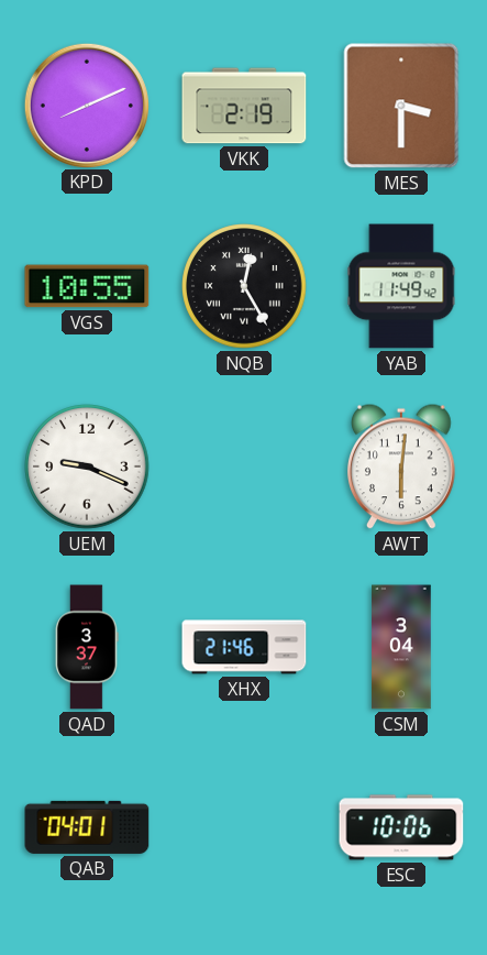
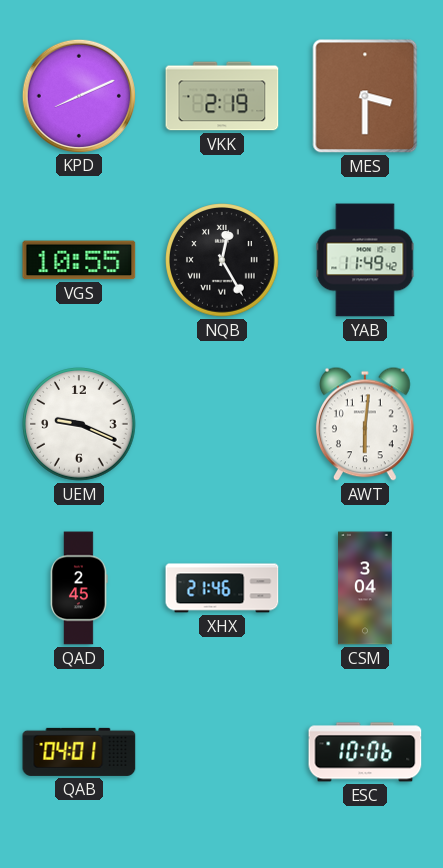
QAD: 3:37 -> 2:45
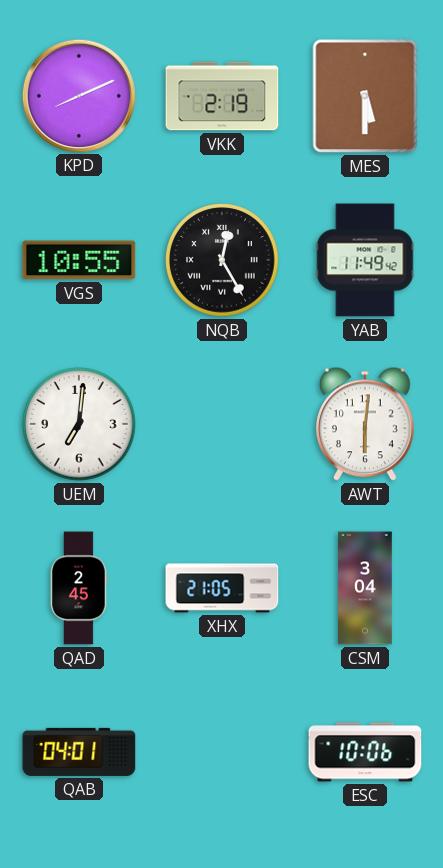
MES: 3:30 -> 5:30
UEM: 9:19 -> 7:01
XHX: 21:46 -> 21:05
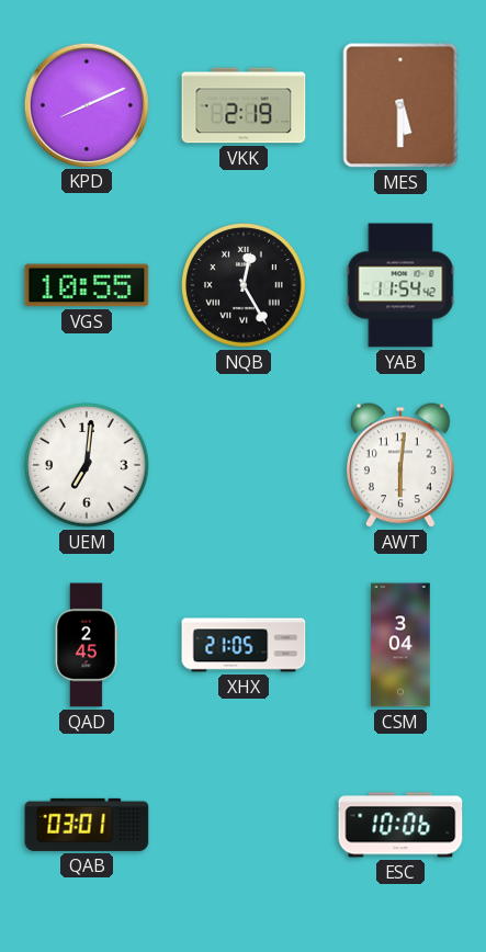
YAB: 11:49 -> 11:54
QAB: 04:01 -> 03:01
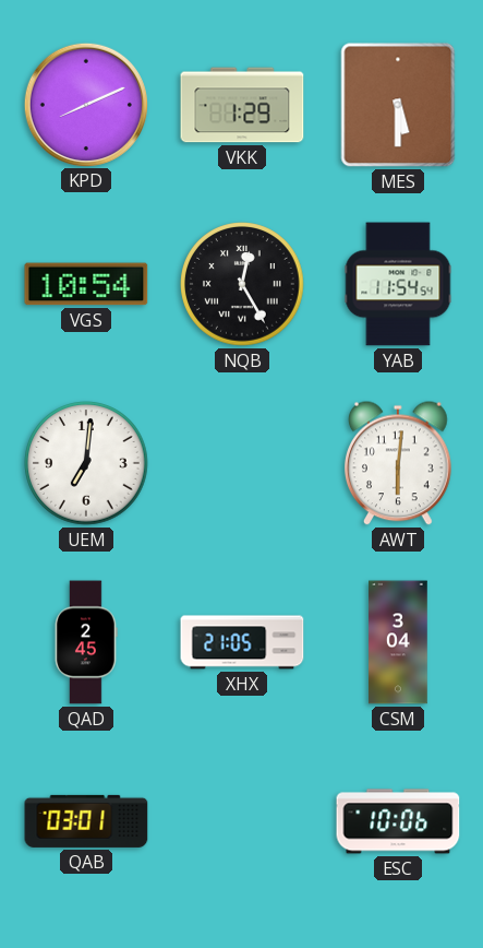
VKK: 2:19 -> 1:29
VGS: 10:55 -> 10:54
YAB: 11:54:42 -> 11:54:54
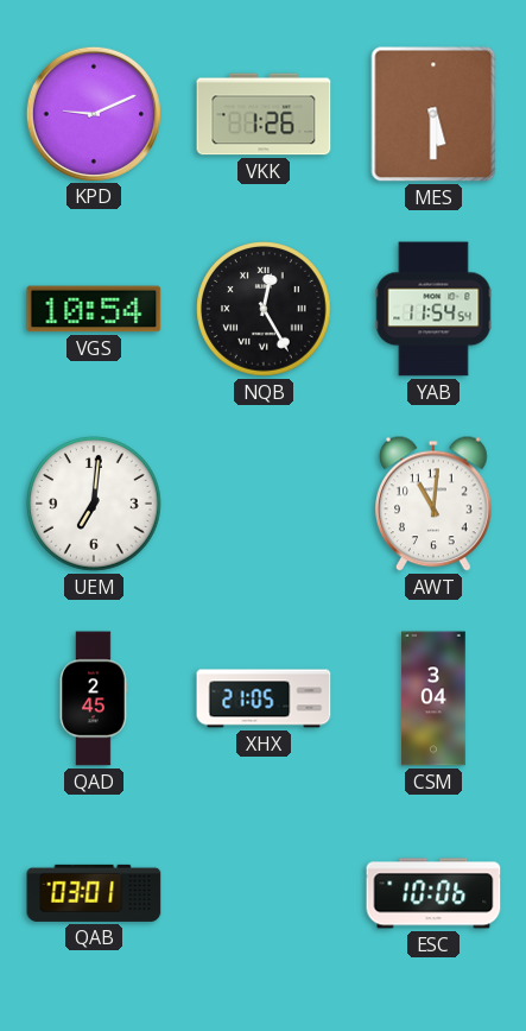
KPD: 8:11 -> 9:11
VKK: 1:29 -> 1:26
AWT: 6:01 -> 11:01
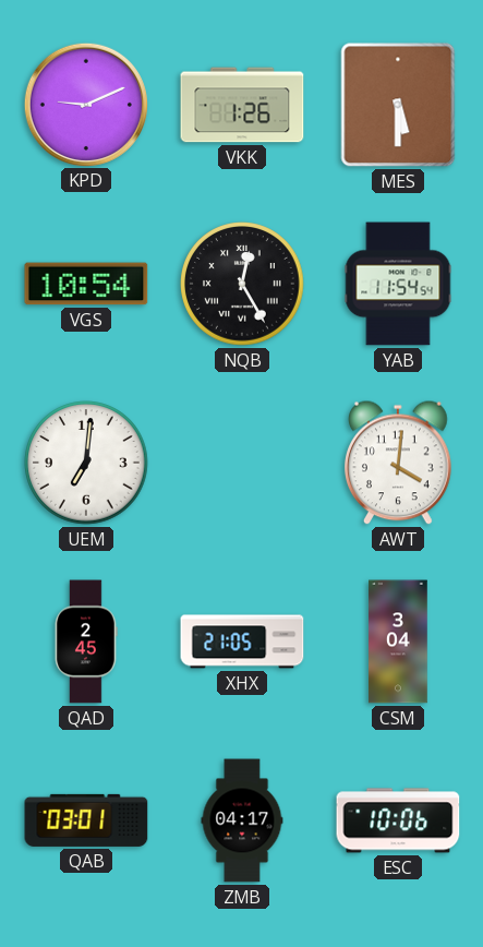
AWT: 11:01 -> 4:01
ZMB: none -> 04:17
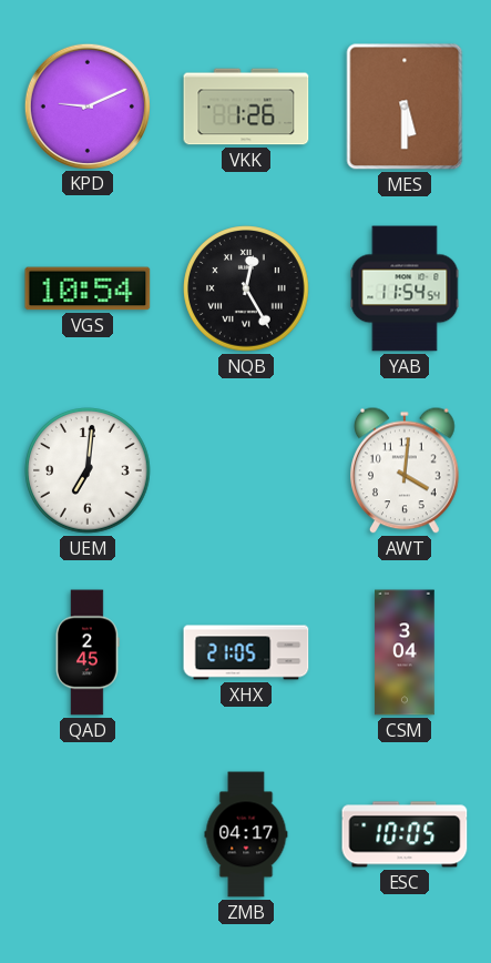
QAB: 03:01 -> none
ESC: 10:06 -> 10:05
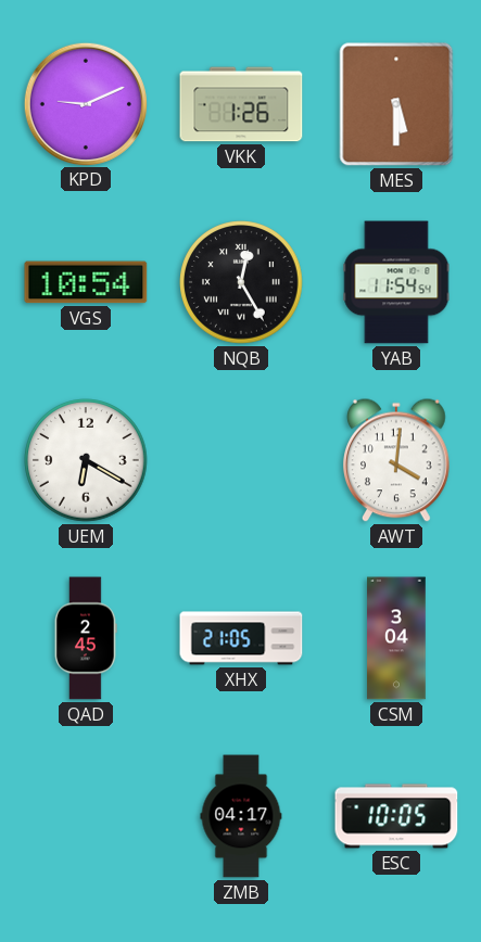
UEM: 7:01 -> 6:20
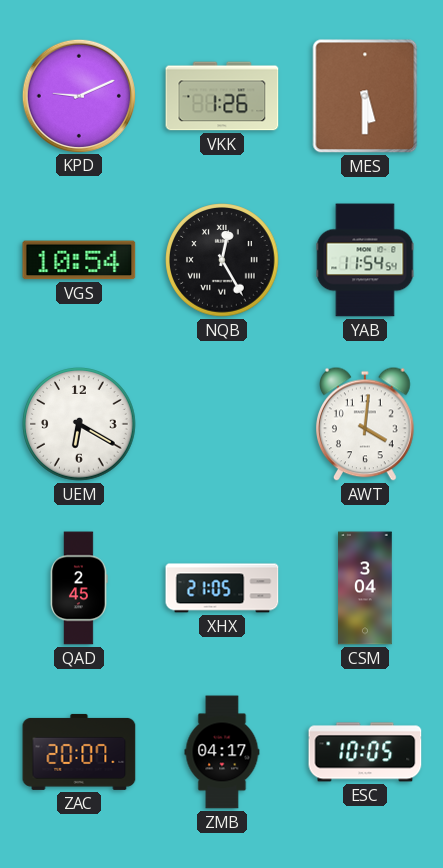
ZAC: none -> 20:07
